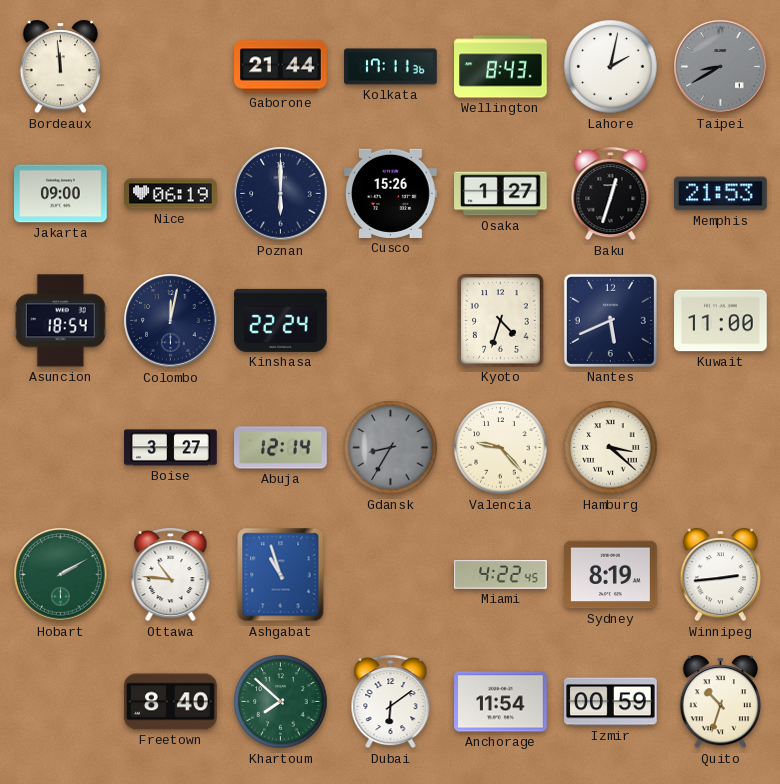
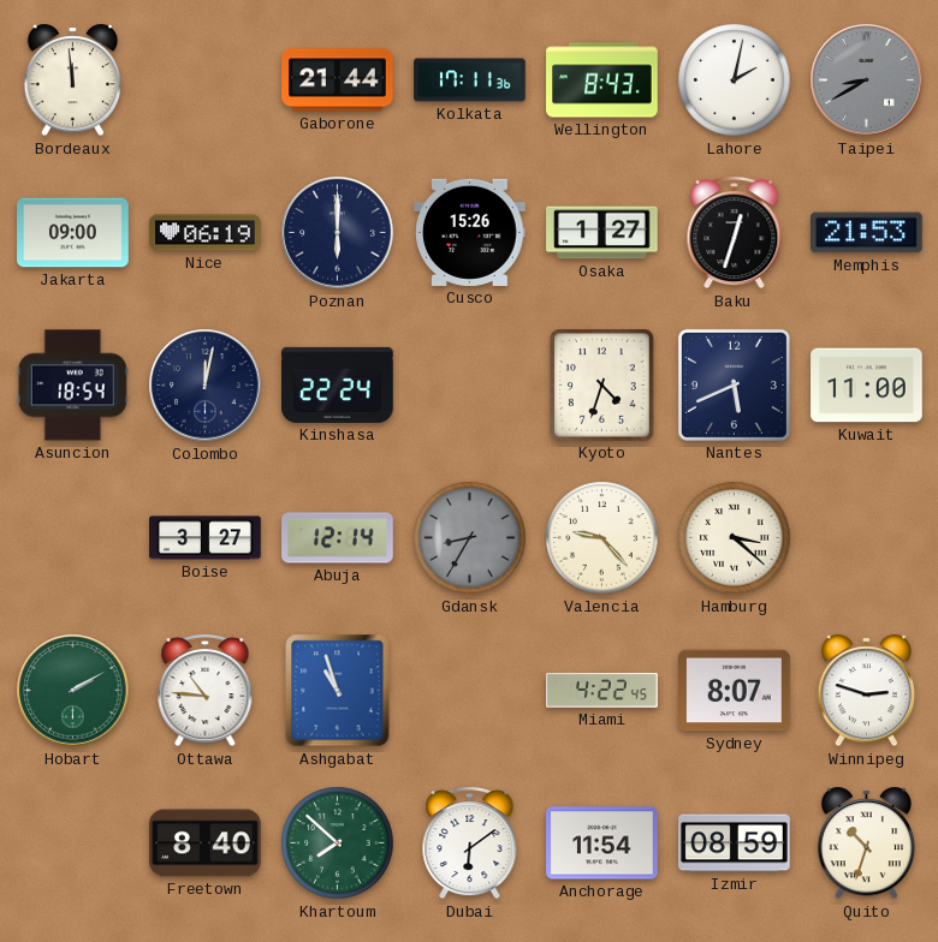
Sydney: 8:19 -> 8:07
Winnipeg: 2:44 -> 2:48
Izmir: 00:59 -> 08:59
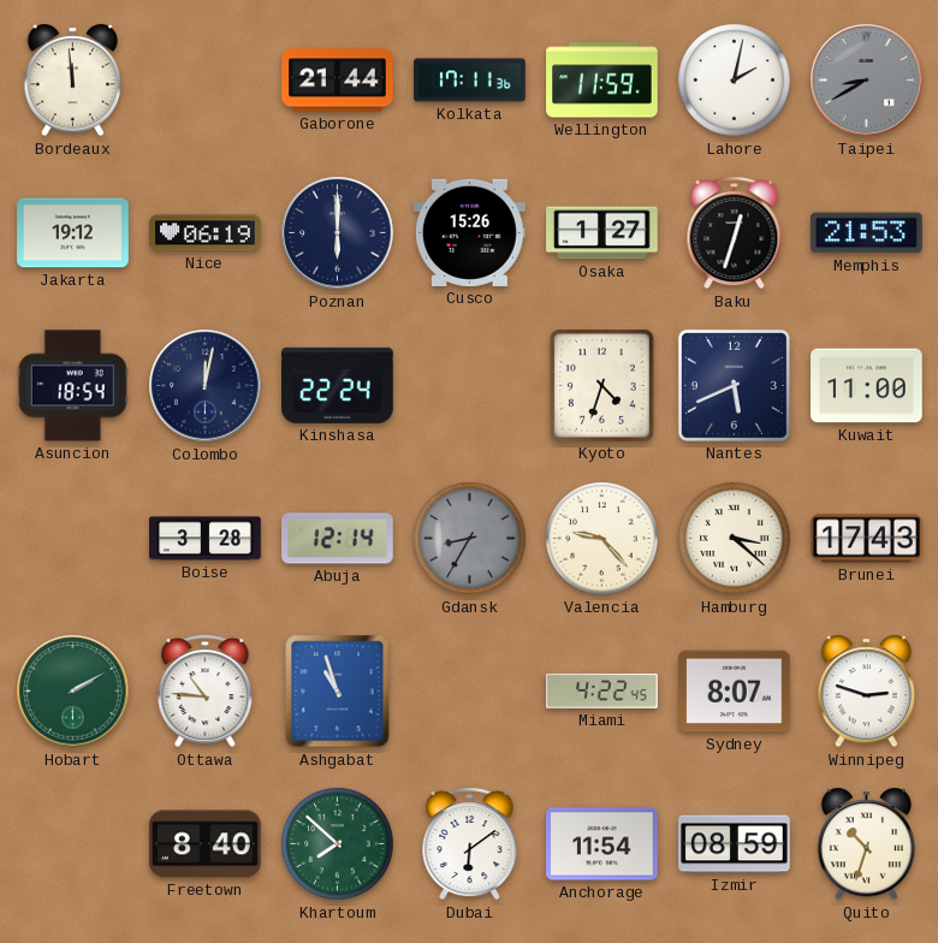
Wellington: 8:43 -> 11:59
Jakarta: 09:00 -> 19:12
Boise: 3:27 -> 3:28
Brunei: none -> 17:43
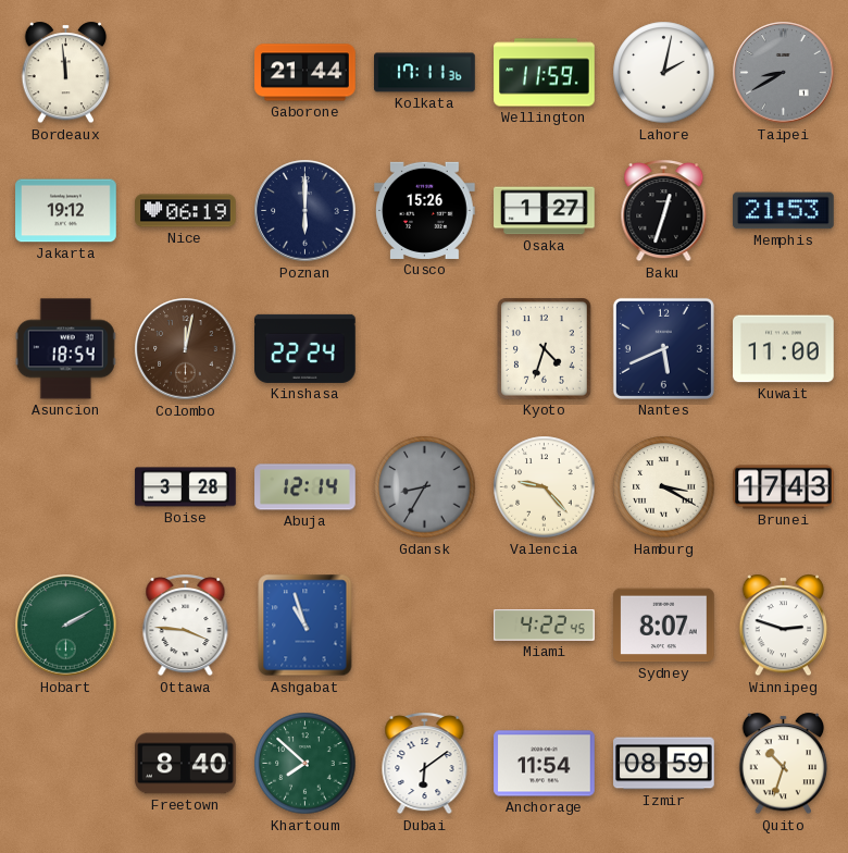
Colombo dial: navy -> brown
Hamburg: 3:22 -> 3:20
Ottawa: 10:46 -> 3:46
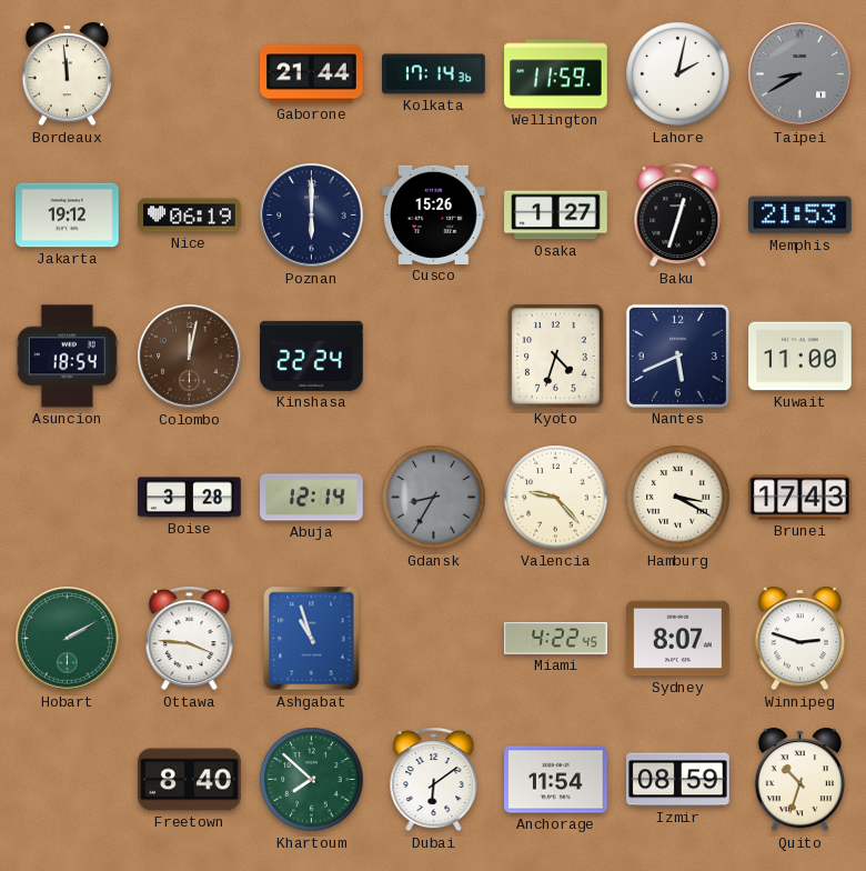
Kolkata: 17:11 -> 17:14
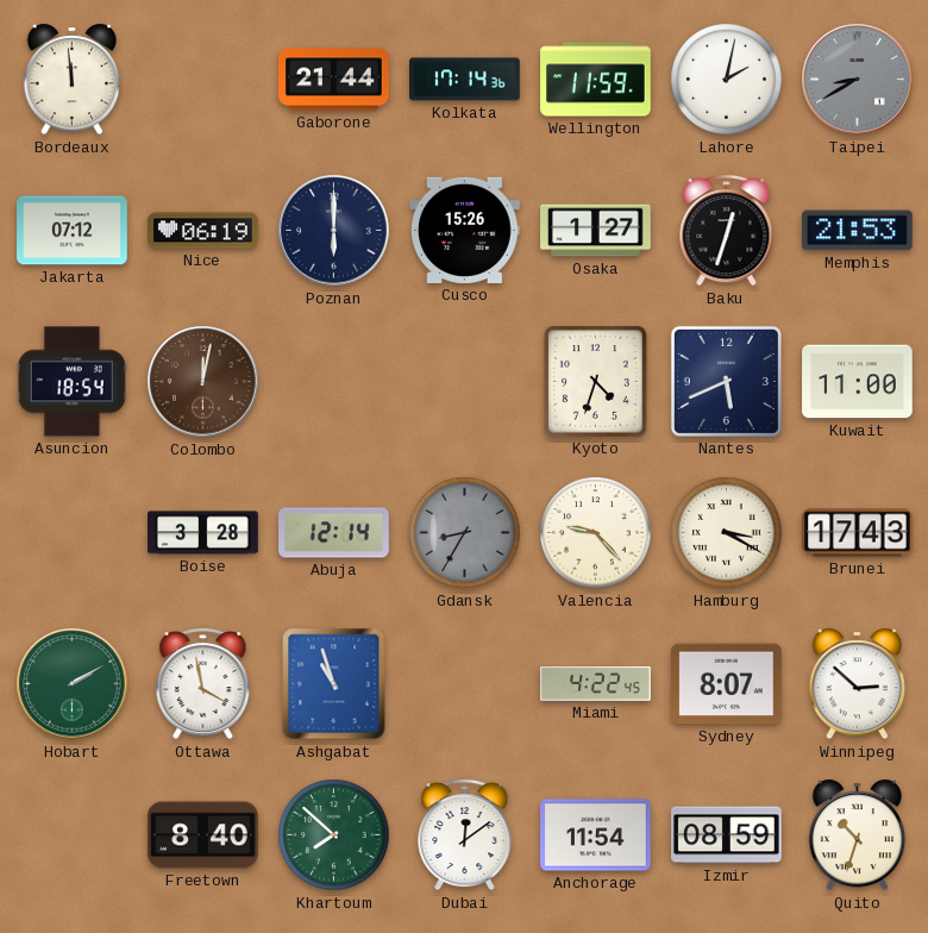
Jakarta: 19:12 -> 07:12
Kinshasa: 22:24 -> none
Ottawa: 3:46 -> 3:58
Winnipeg: 2:48 -> 2:52
Dubai: 6:09 -> 12:09
